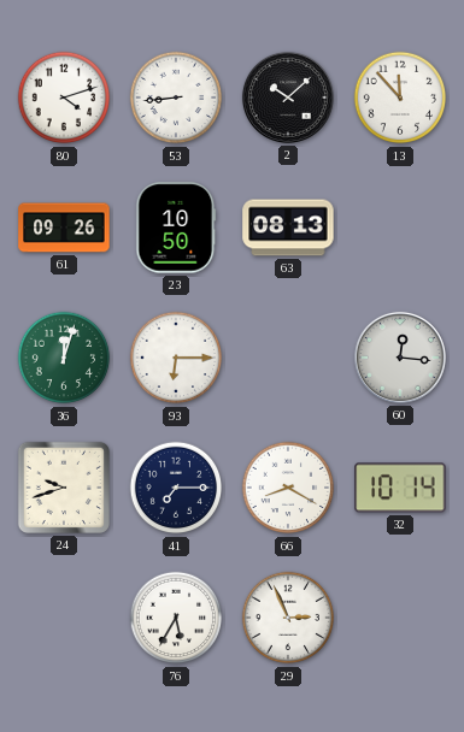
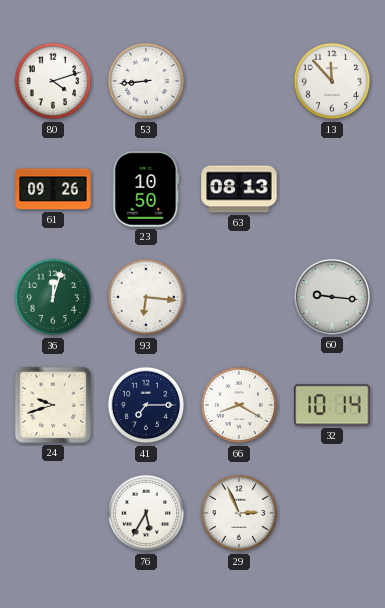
2: 10:08 -> none
93: 6:15 -> 6:16
60: 12:16 -> 9:16
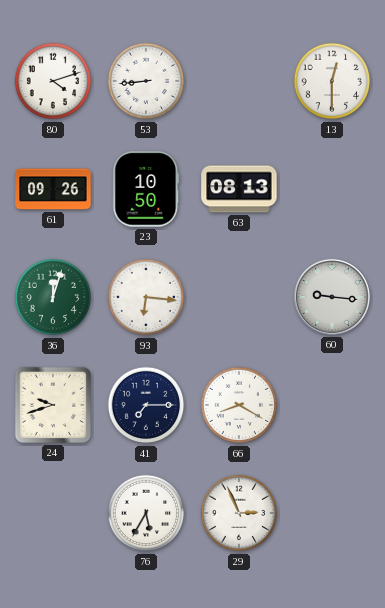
13: 11:53 -> 12:30
32: 10:14 -> none
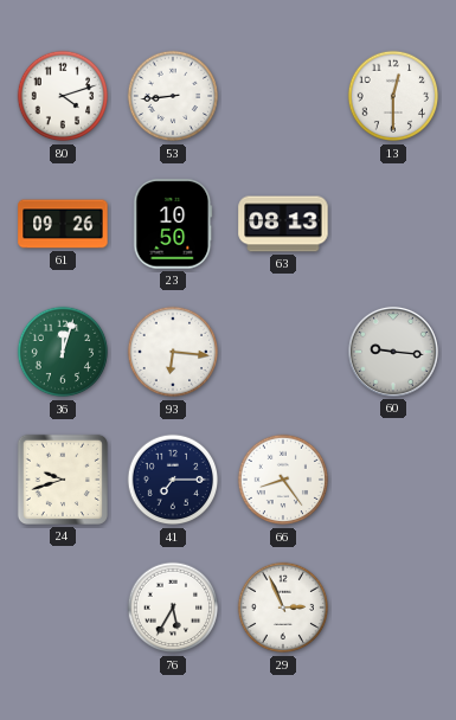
66: 8:20 -> 8:24
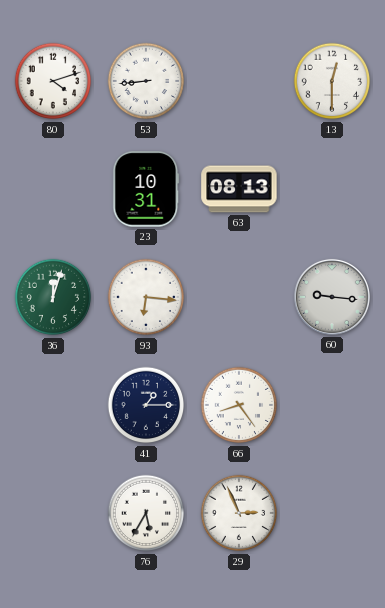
61: 09:26 -> none
23: 10:50 -> 10:31
24: 9:42 -> none
41: 7:15 -> 1:15
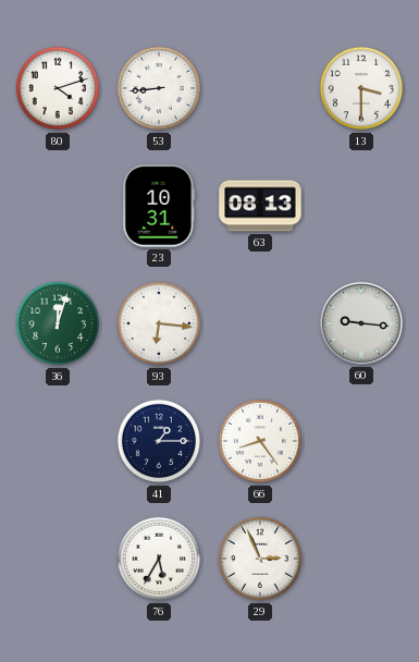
13: 12:30 -> 3:30
